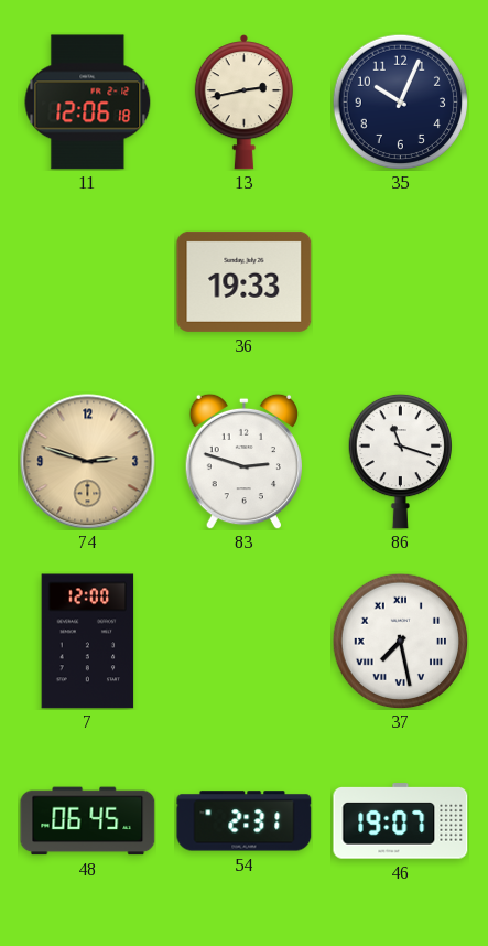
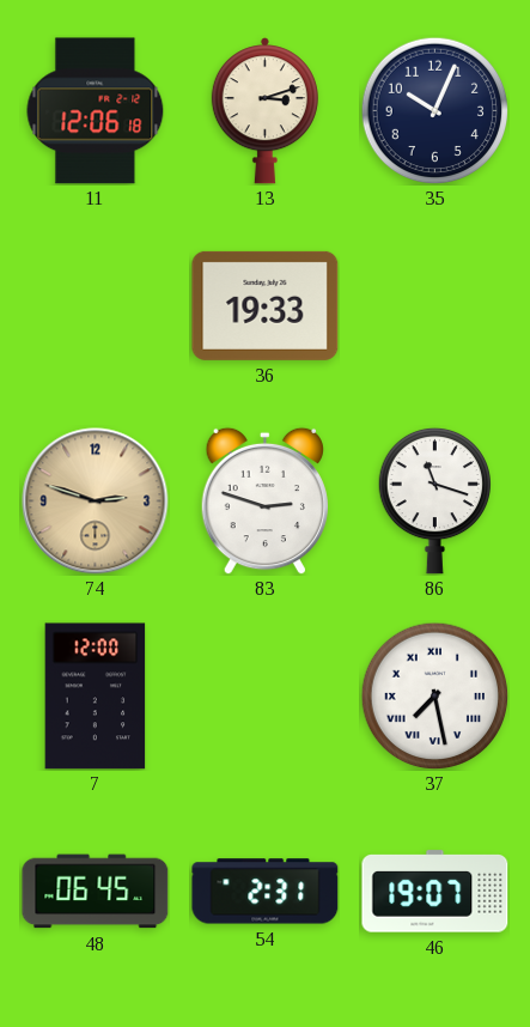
13: 2:43 -> 3:12
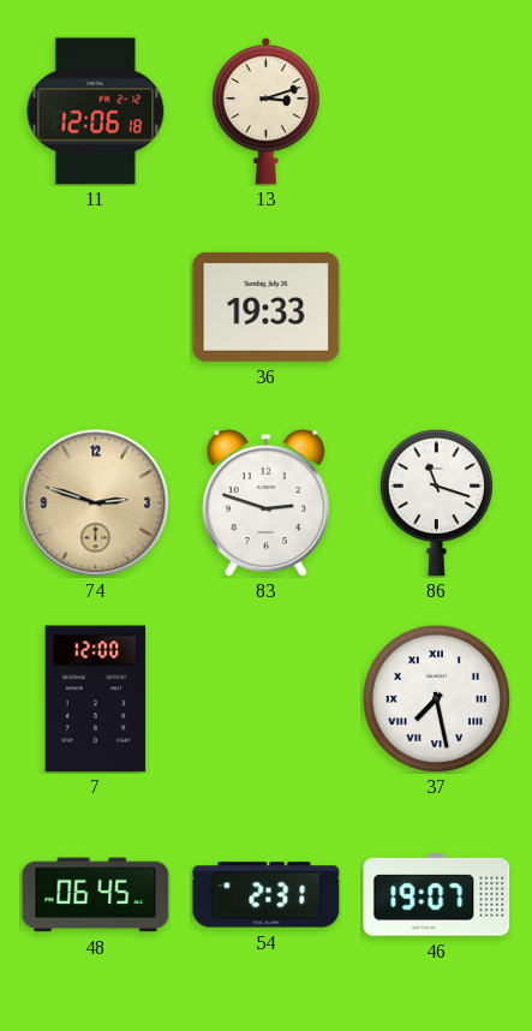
35: 10:04 -> none
